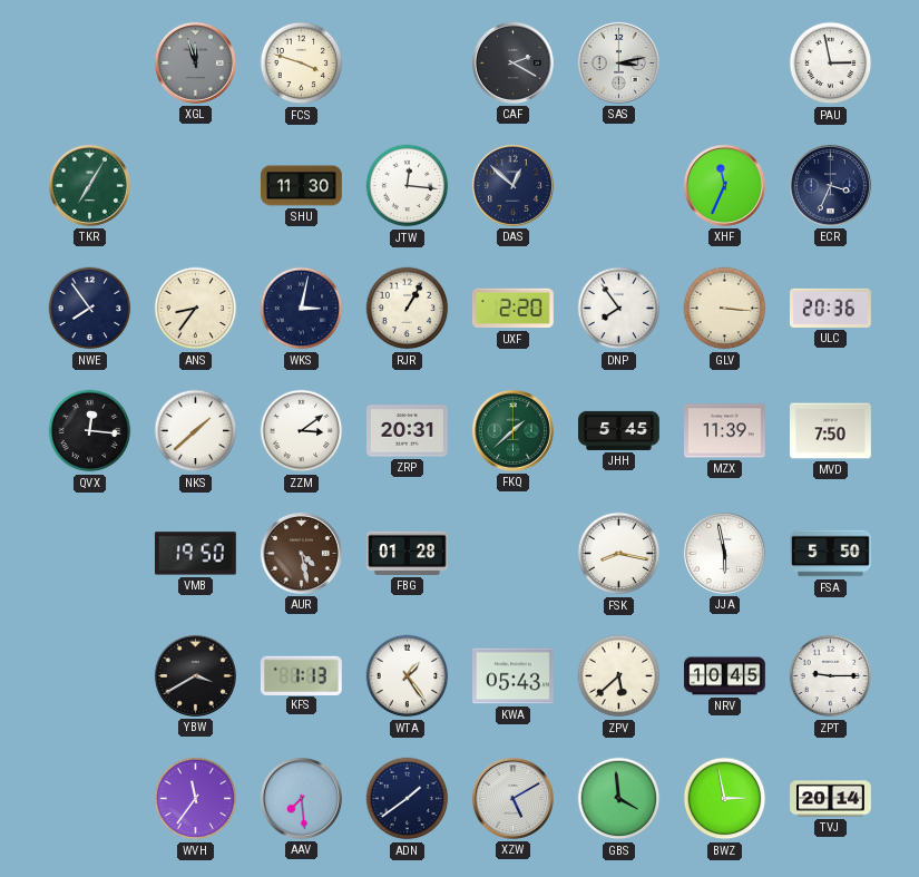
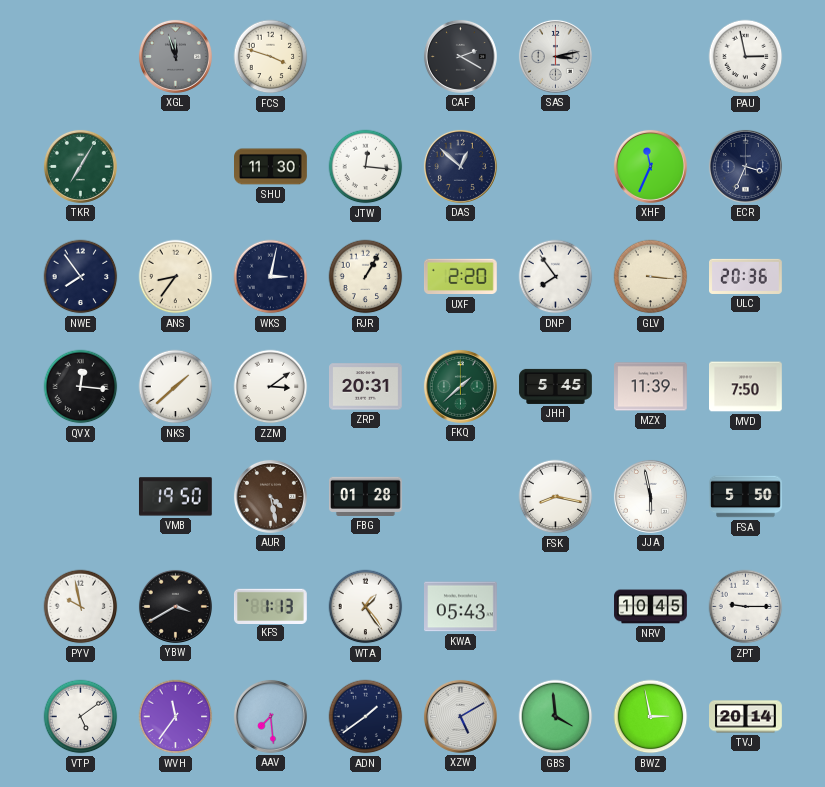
PYV: none -> 9:58
ZPV: 5:38 -> none
VTP: none -> 5:09
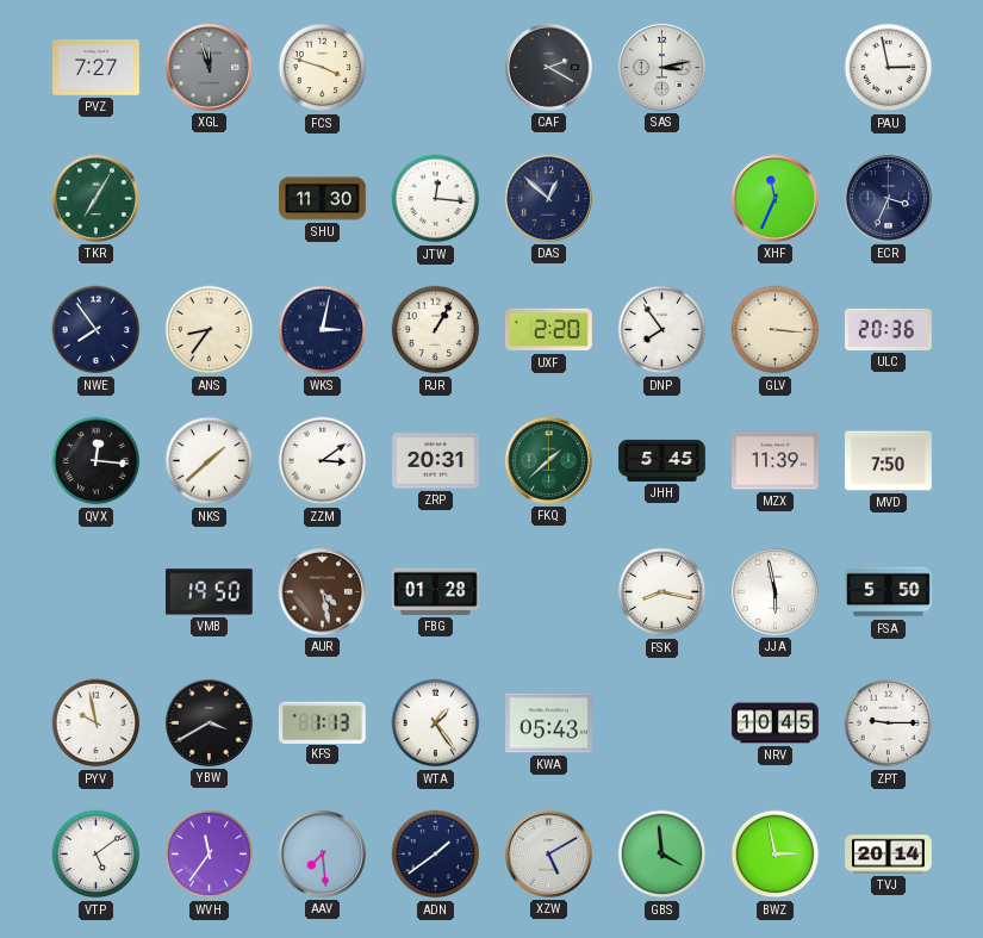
PVZ: none -> 7:27
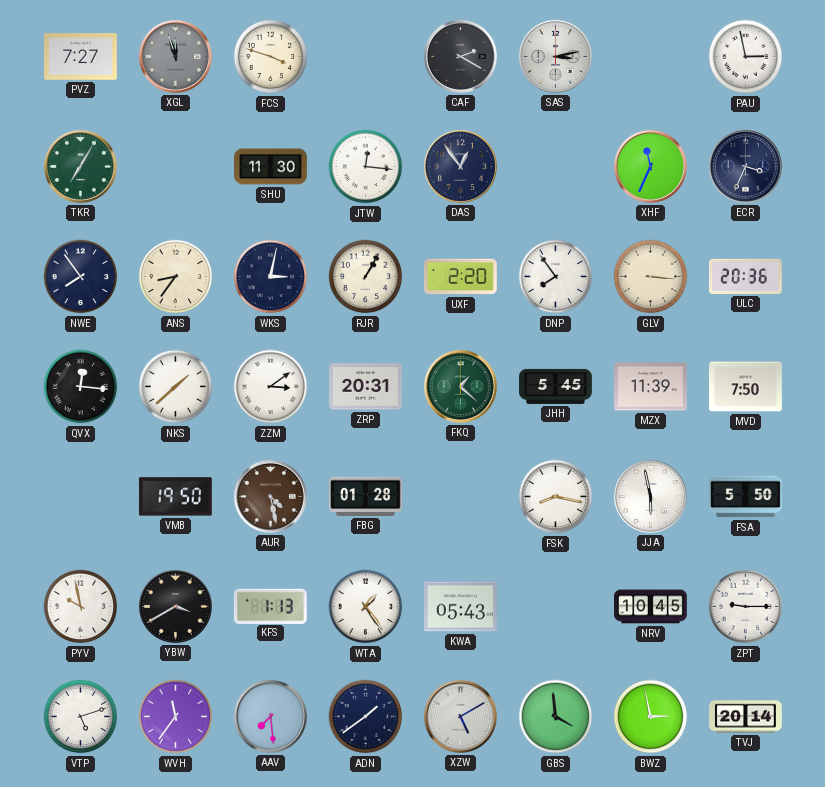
DAS: 12:52 -> 12:54
FKQ: 1:38 -> 1:22
VTP: 5:09 -> 5:12
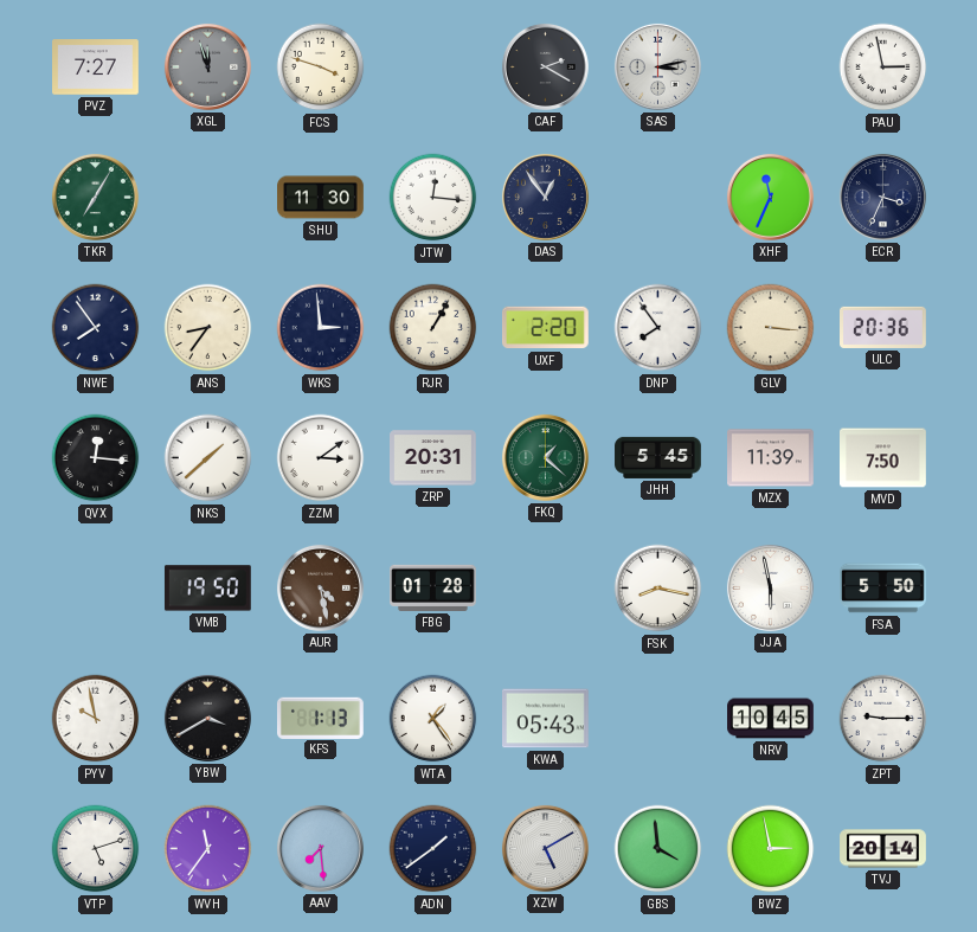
WKS: 3:02 -> 2:59
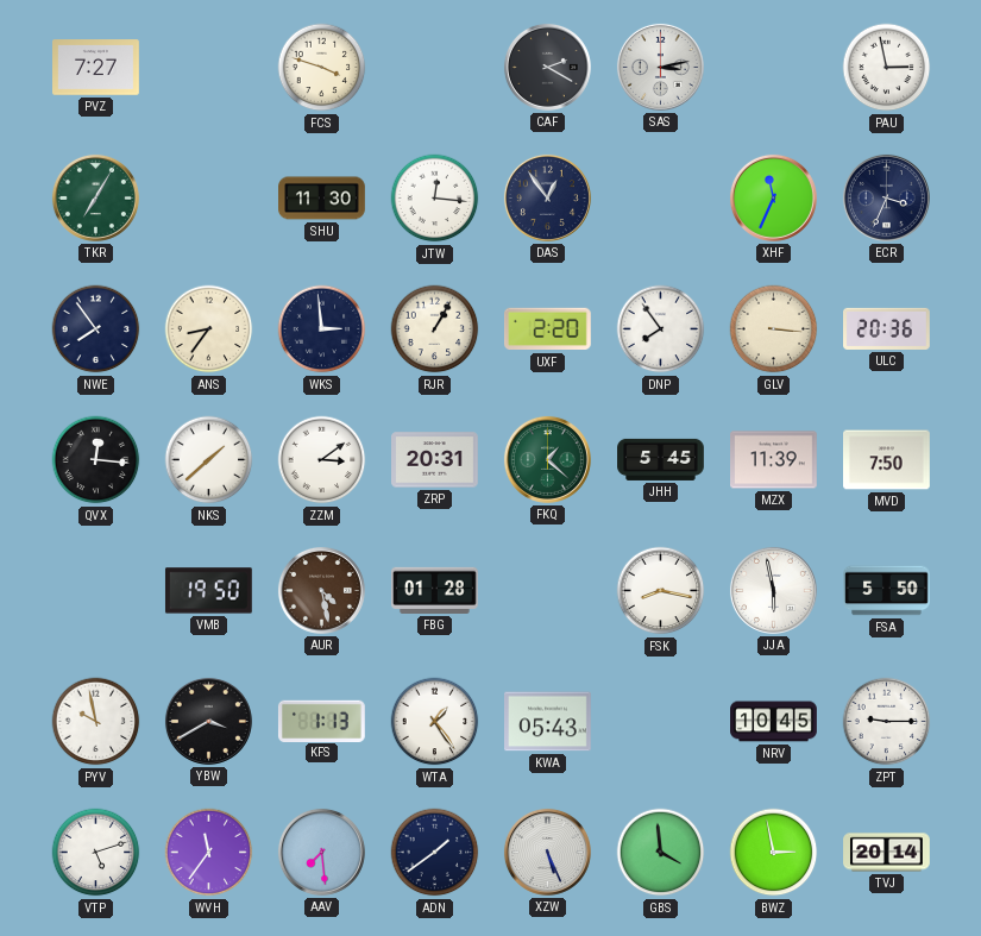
XGL: 11:57 -> none
XZW: 5:10 -> 5:26
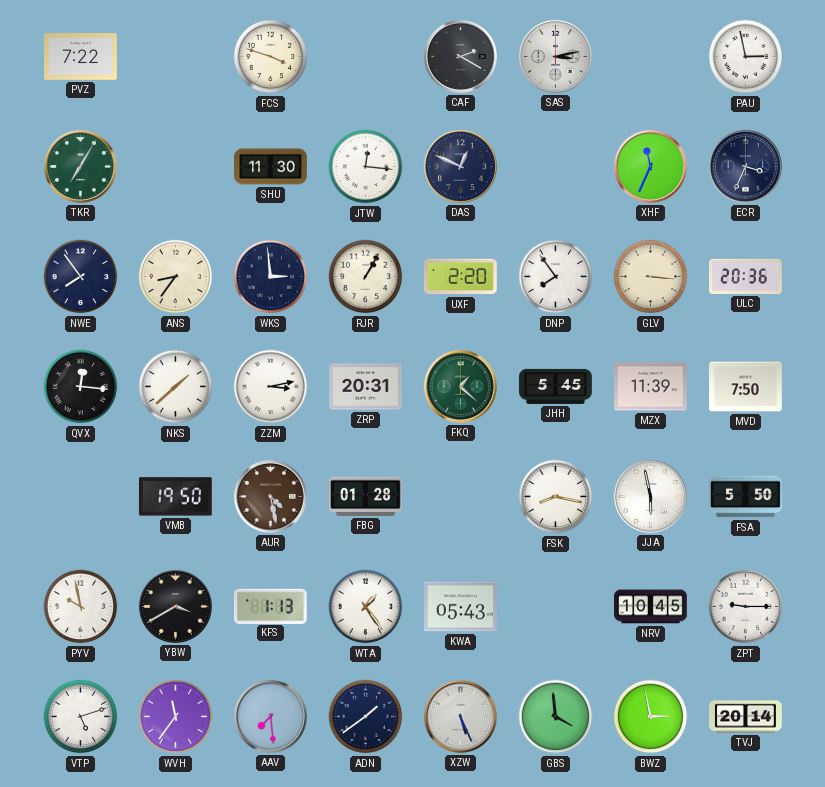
PVZ: 7:27 -> 7:22
DAS: 12:54 -> 12:49
ZZM: 3:09 -> 3:13
